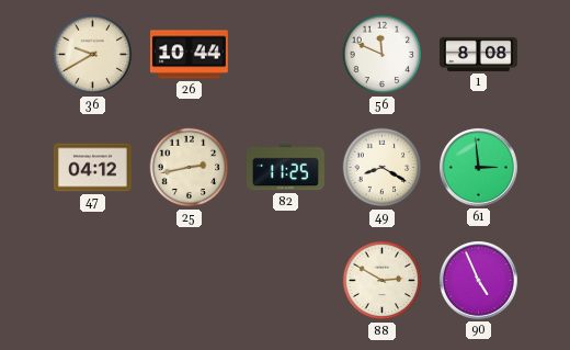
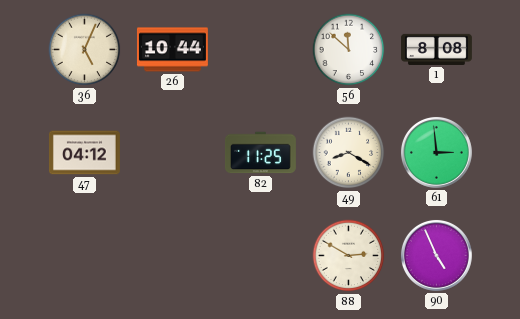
36: 9:40 -> 5:04
56: 11:49 -> 11:52
25: 2:43 -> none
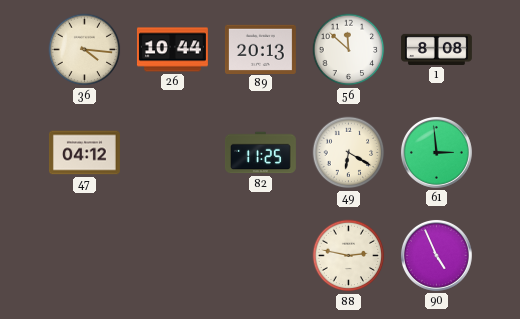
36: 5:04 -> 4:16
89: none -> 20:13
49: 8:20 -> 6:20
88: 2:50 -> 2:47
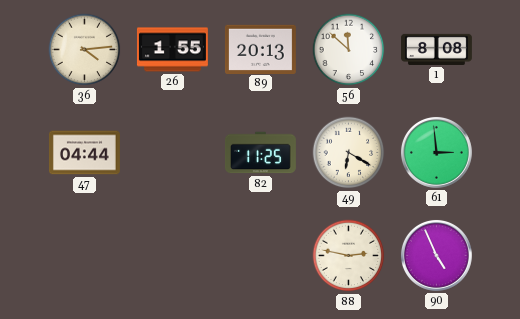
36: 4:16 -> 4:14
26: 10:44 -> 1:55
47: 04:12 -> 04:44
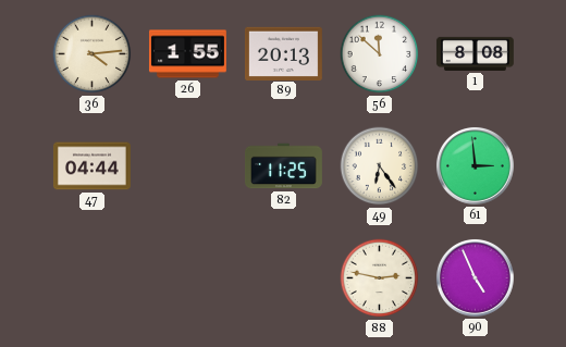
49: 6:20 -> 6:24
